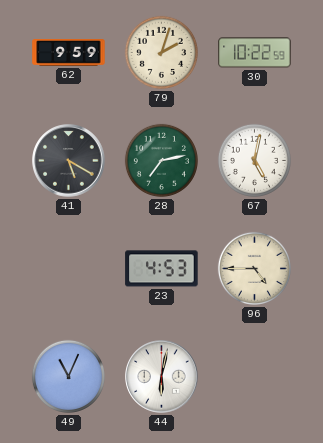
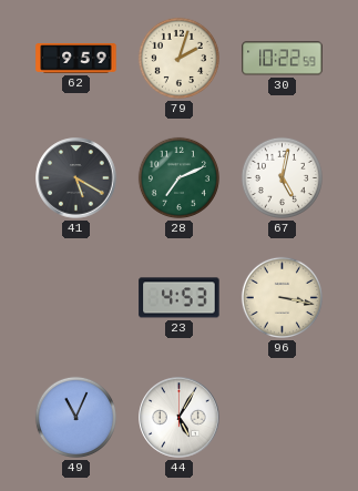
28: 7:13 -> 7:11
96: 4:45 -> 3:17
44: 6:02 -> 5:05
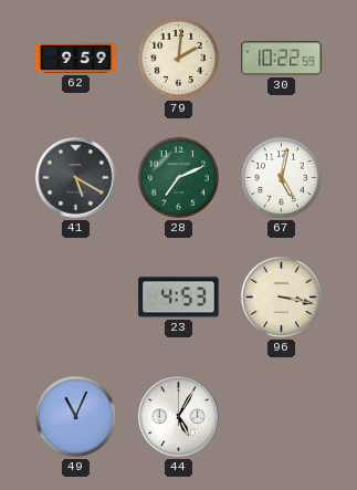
79: 2:03 -> 2:01
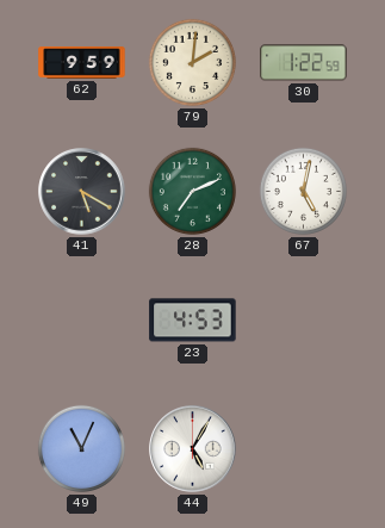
30: 10:22 -> 1:22
96: 3:17 -> none
